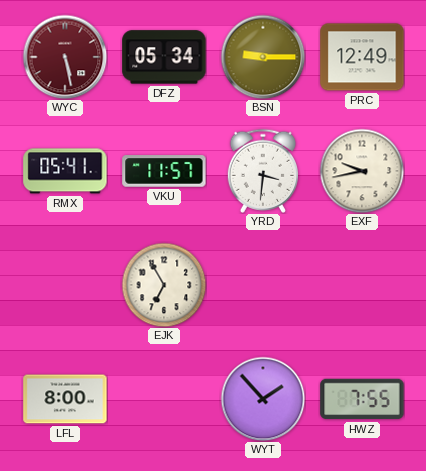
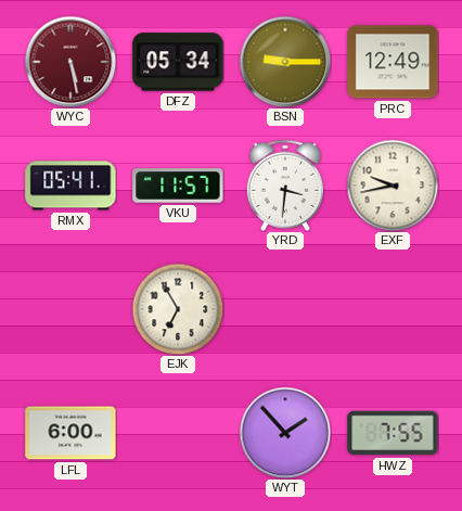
LFL: 8:00 -> 6:00
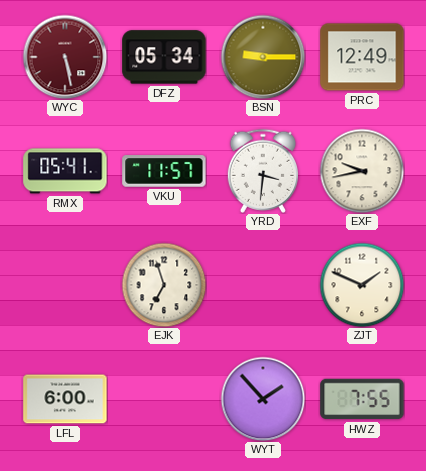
EJK: 6:55 -> 6:57
ZJT: none -> 1:49
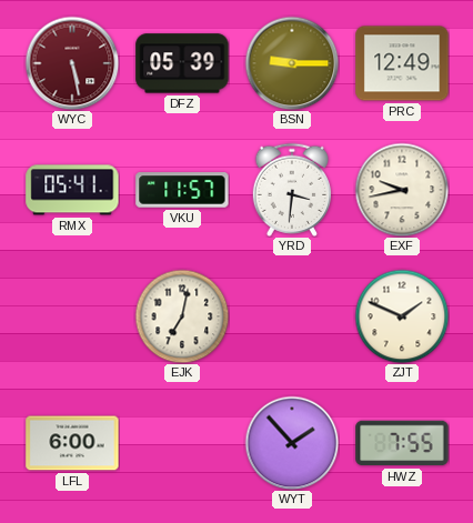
DFZ: 05:34 -> 05:39
EJK: 6:57 -> 7:02
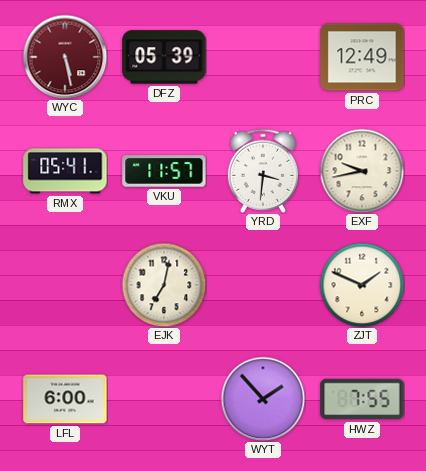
BSN: 9:15 -> none
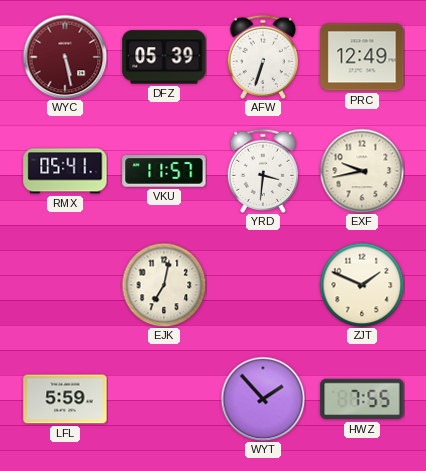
AFW: none -> 6:33
LFL: 6:00 -> 5:59
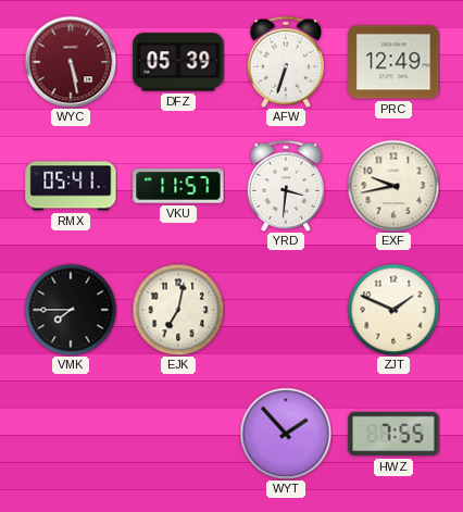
VMK: none -> 7:45
LFL: 5:59 -> none
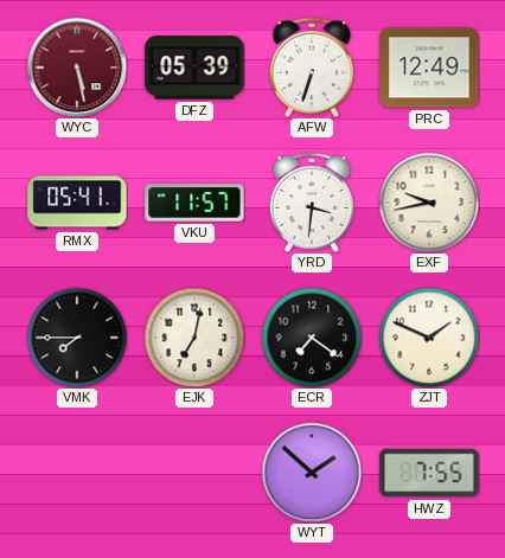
ECR: none -> 7:21
WYT: 1:53 -> 1:52
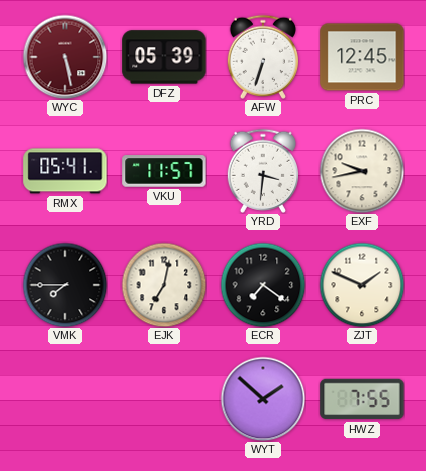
PRC: 12:49 -> 12:45
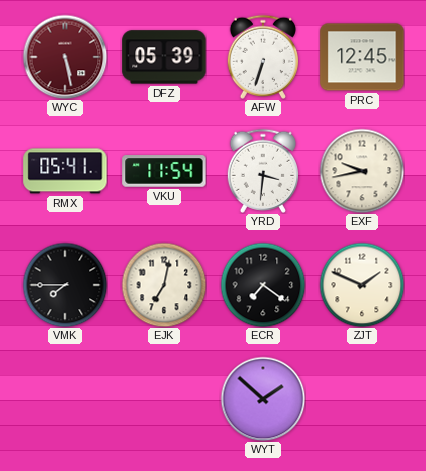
VKU: 11:57 -> 11:54
HWZ: 7:55 -> none
